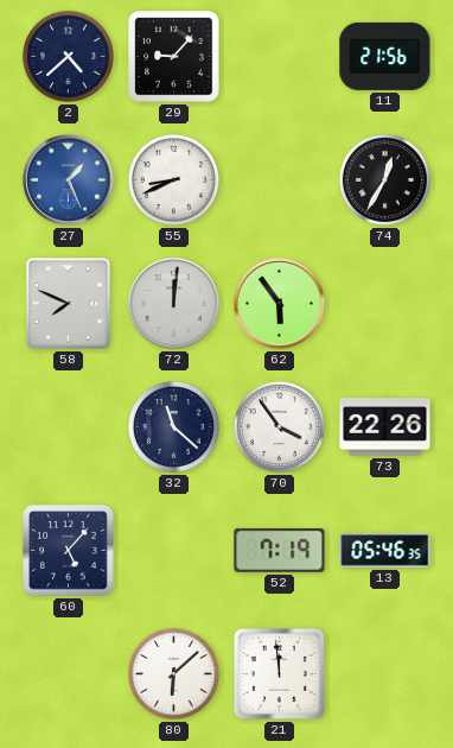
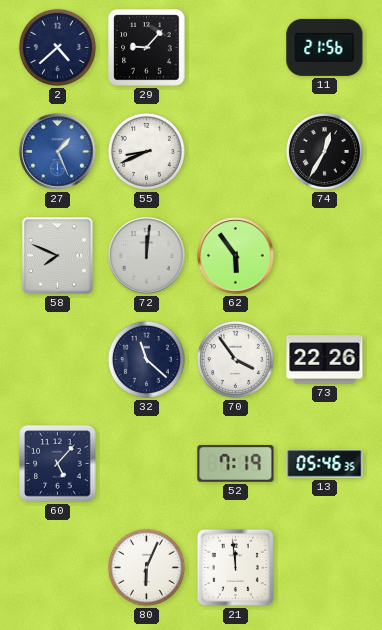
80: 6:08 -> 6:04
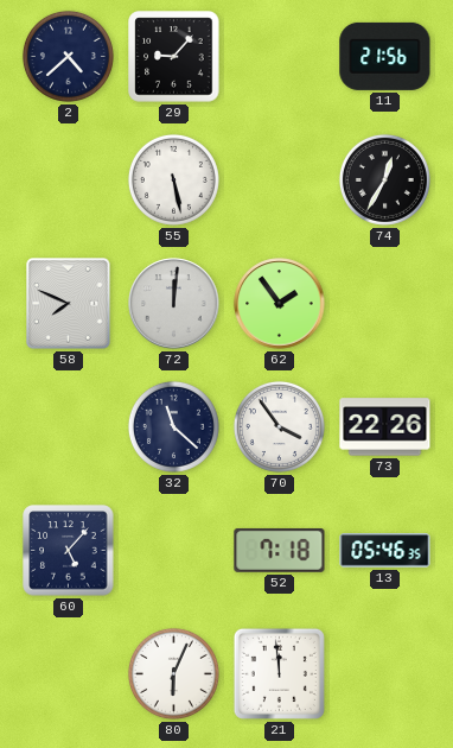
27: 1:26 -> none
55: 8:41 -> 5:28
62: 5:54 -> 1:54
52: 7:19 -> 7:18
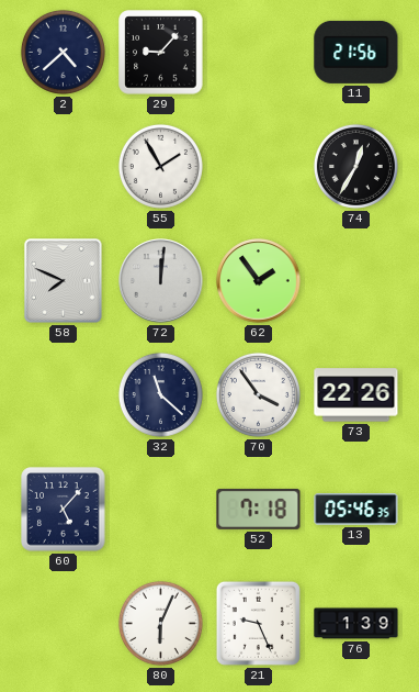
55: 5:28 -> 1:55
21: 11:59 -> 9:26
76: none -> 1:39
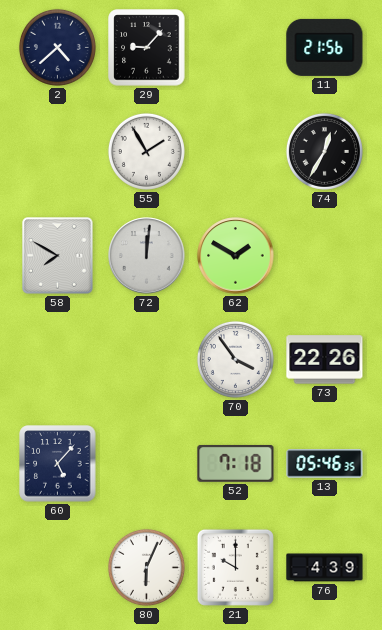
58: 7:49 -> 7:50
62: 1:54 -> 1:50
32: 11:22 -> none
21: 9:26 -> 10:00
76: 1:39 -> 4:39
